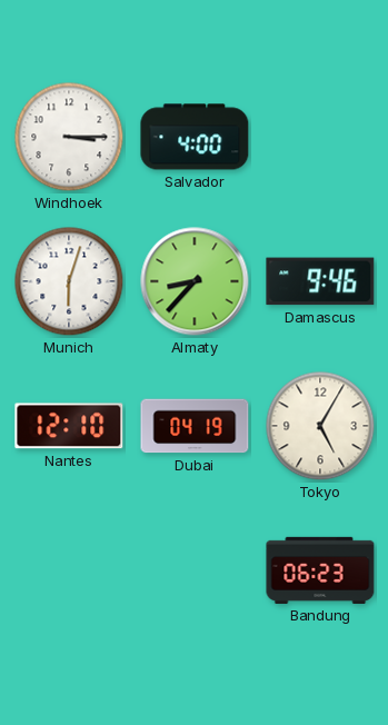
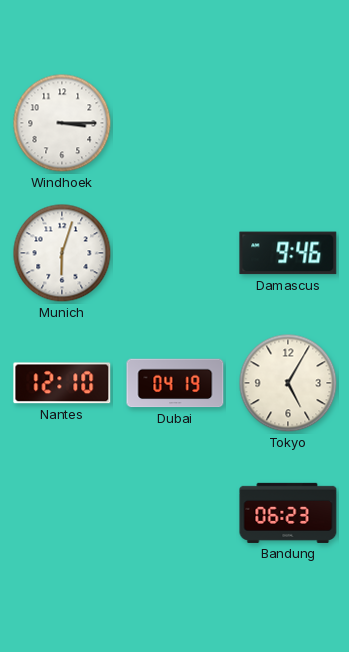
Salvador: 4:00 -> none
Almaty: 8:37 -> none
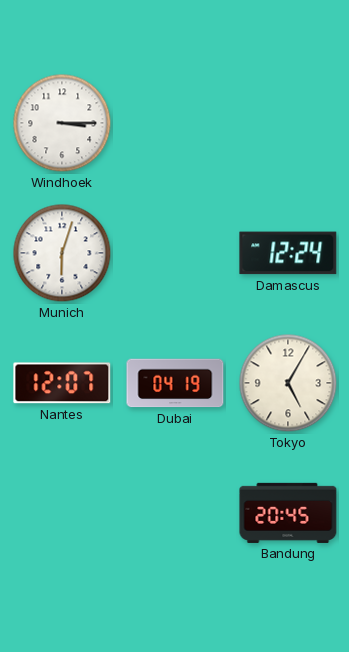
Damascus: 9:46 -> 12:24
Nantes: 12:10 -> 12:07
Bandung: 06:23 -> 20:45
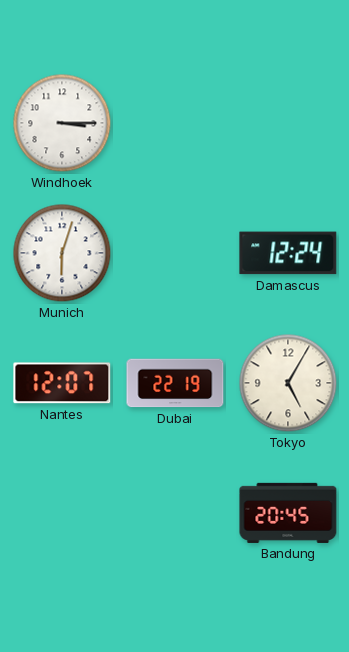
Dubai: 04:19 -> 22:19
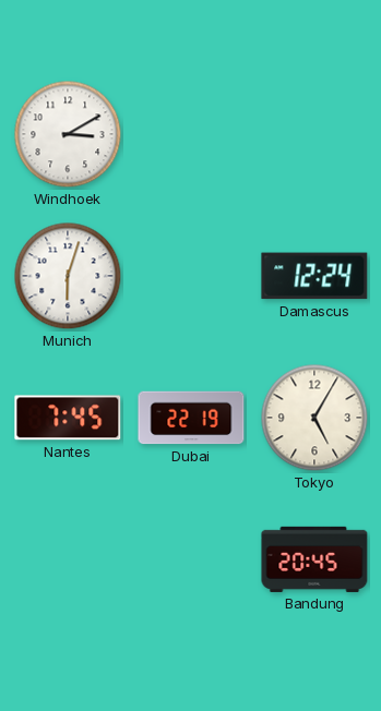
Windhoek: 3:15 -> 3:10
Nantes: 12:07 -> 7:45
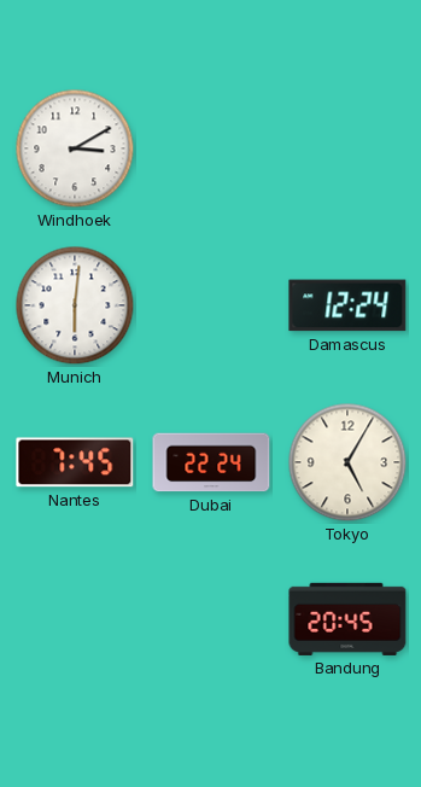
Munich: 6:03 -> 6:01
Dubai: 22:19 -> 22:24
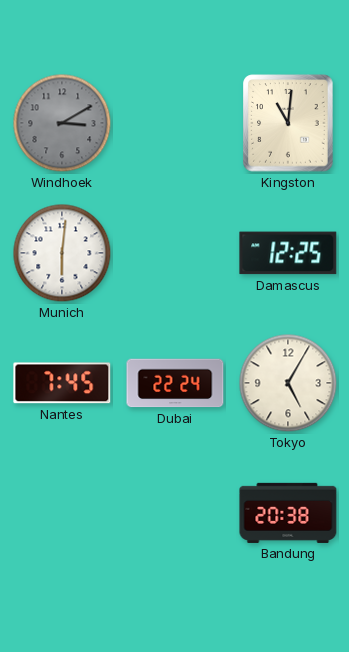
Windhoek dial: white -> grey
Kingston: none -> 11:01
Damascus: 12:24 -> 12:25
Bandung: 20:45 -> 20:38
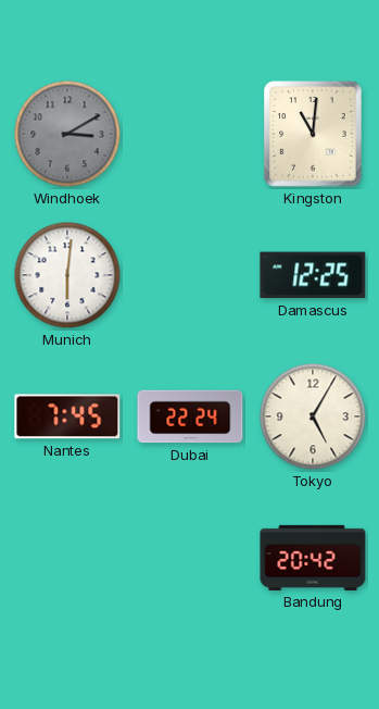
Bandung: 20:38 -> 20:42
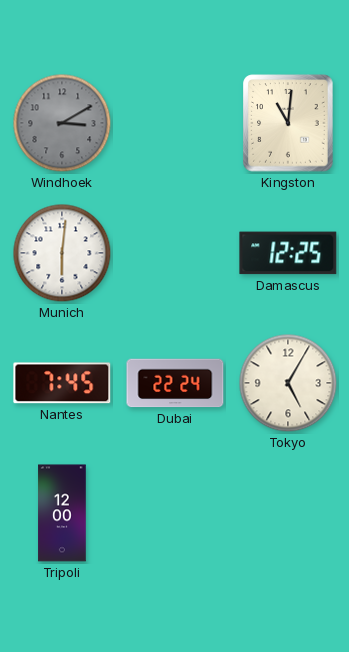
Tripoli: none -> 12:00
Bandung: 20:42 -> none
